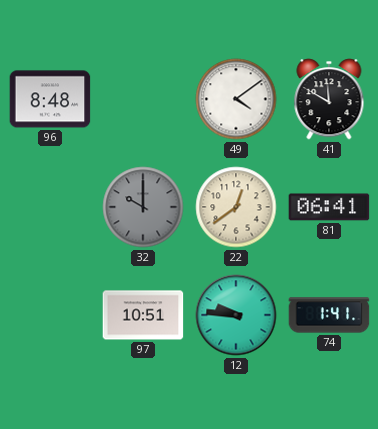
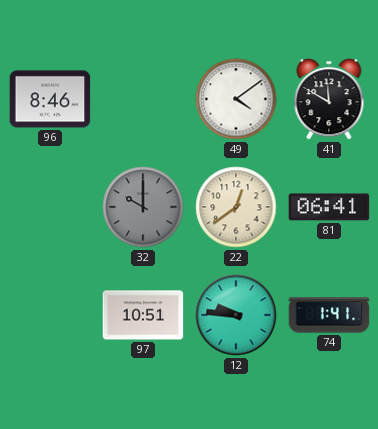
96: 8:48 -> 8:46
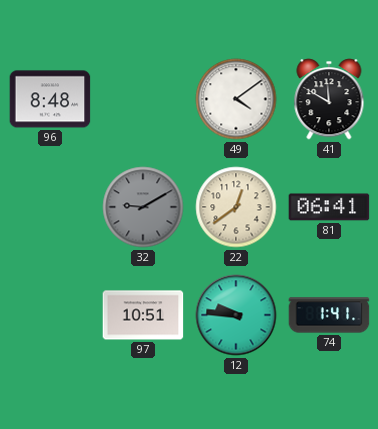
96: 8:46 -> 8:48
32: 10:00 -> 9:10
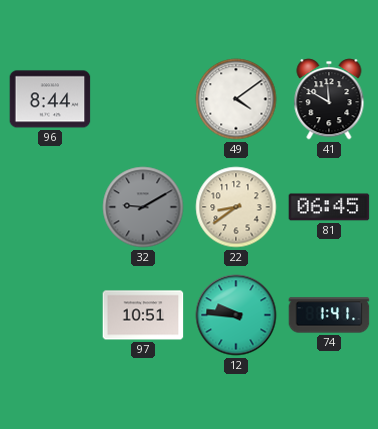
96: 8:48 -> 8:44
22: 12:39 -> 8:39
81: 06:41 -> 06:45
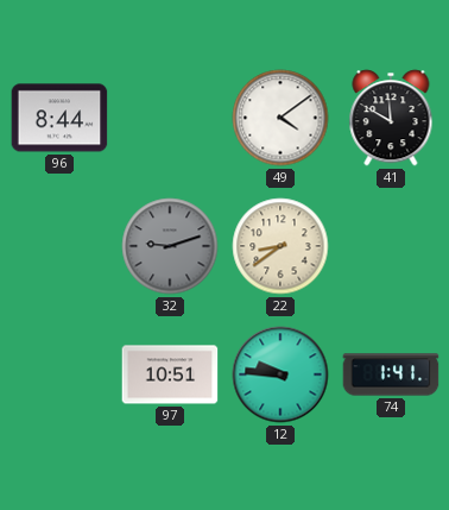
32: 9:10 -> 9:12
81: 06:45 -> none
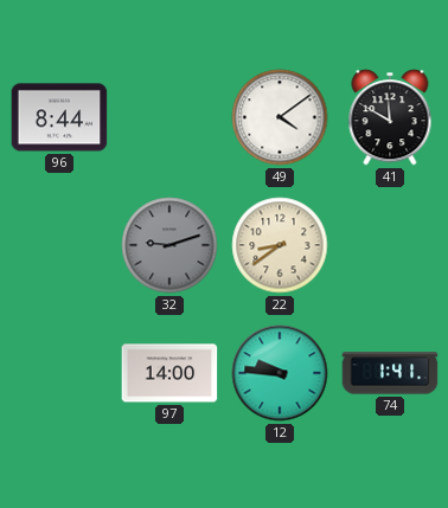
97: 10:51 -> 14:00
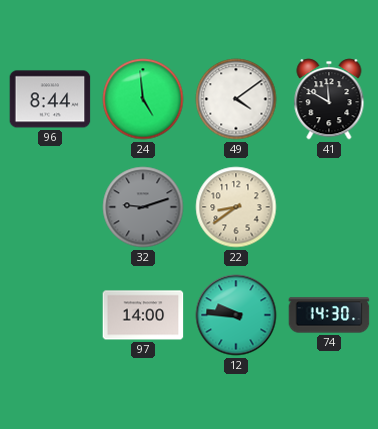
24: none -> 4:59
74: 1:41 -> 14:30
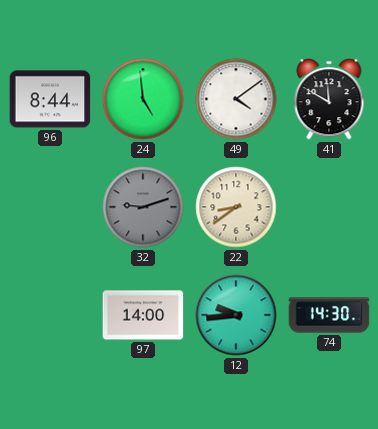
12: 9:46 -> 9:44
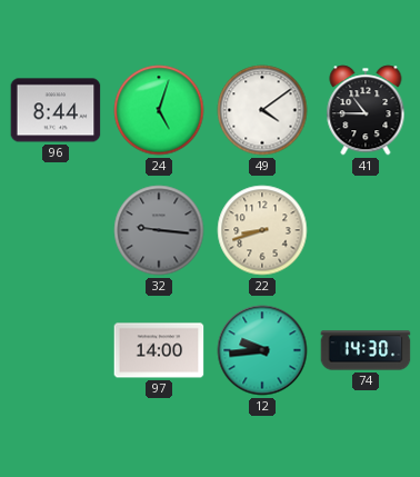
24: 4:59 -> 5:03
41: 11:50 -> 10:45
32: 9:12 -> 9:16
22: 8:39 -> 8:42
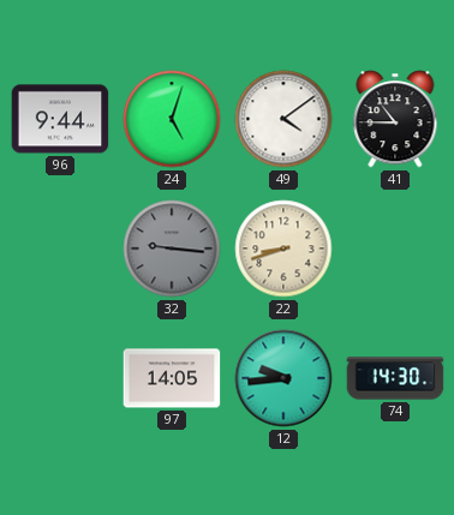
96: 8:44 -> 9:44
97: 14:00 -> 14:05
